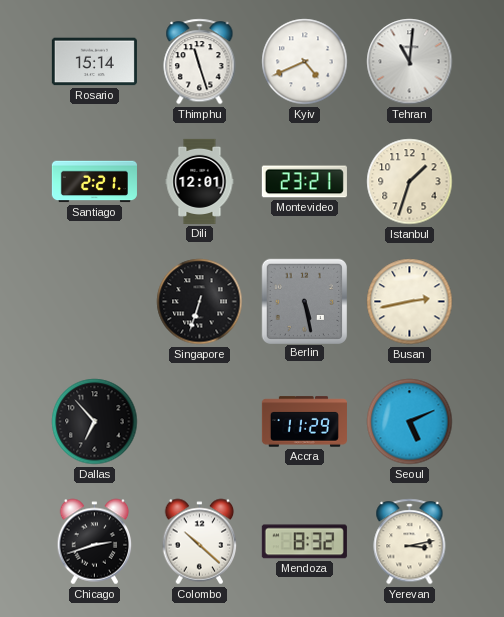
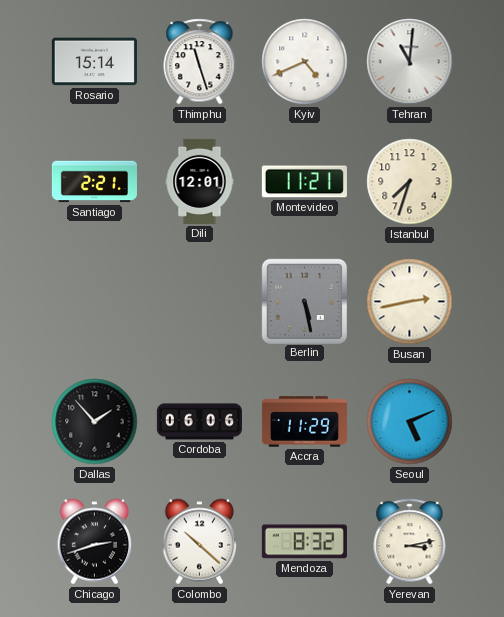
Montevideo: 23:21 -> 11:21
Istanbul: 1:33 -> 7:33
Singapore: 6:33 -> none
Dallas: 6:53 -> 1:53
Cordoba: none -> 06:06
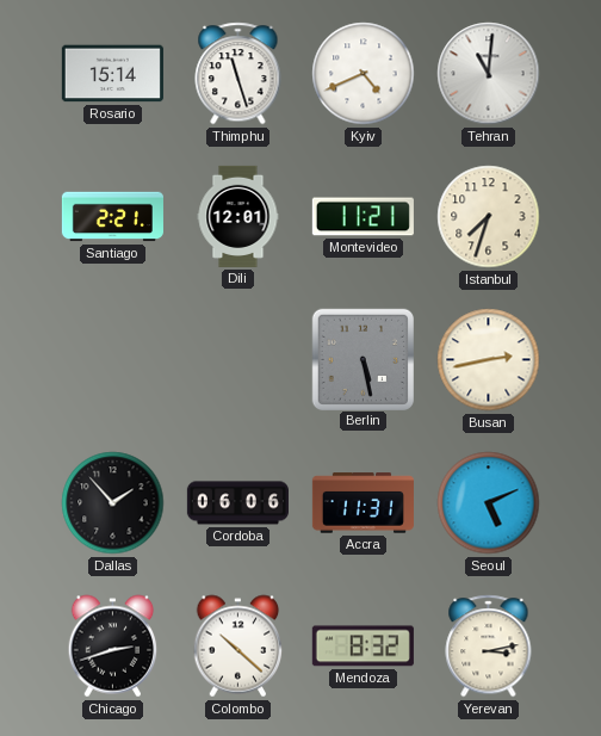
Accra: 11:29 -> 11:31
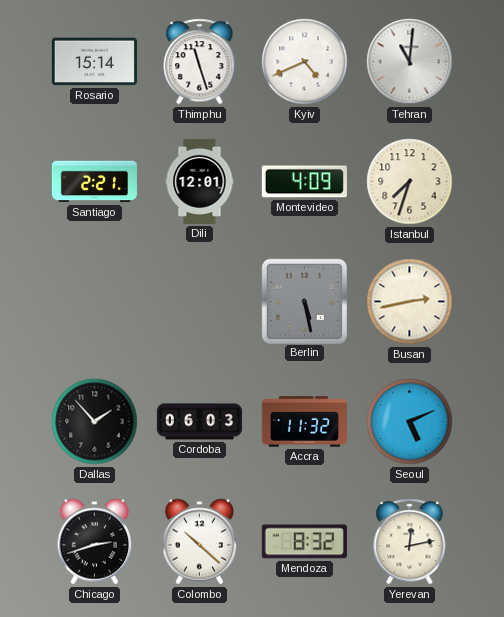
Montevideo: 11:21 -> 4:09
Cordoba: 06:06 -> 06:03
Accra: 11:31 -> 11:32
Yerevan: 3:13 -> 12:13
